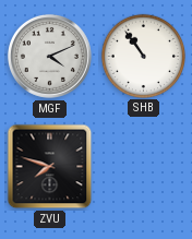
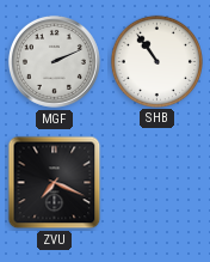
MGF: 4:11 -> 2:11
ZVU: 7:48 -> 7:19
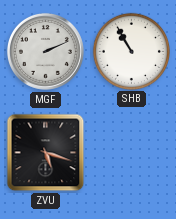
SHB: 10:54 -> 10:55
ZVU: 7:19 -> 5:18
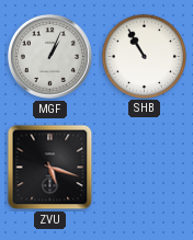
MGF: 2:11 -> 1:04
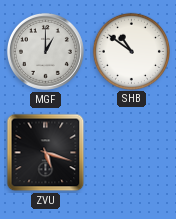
MGF: 1:04 -> 1:00
SHB: 10:55 -> 10:51
